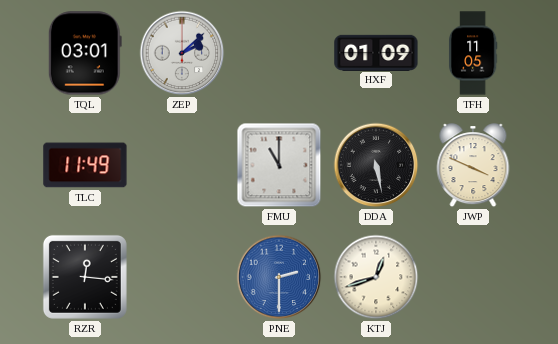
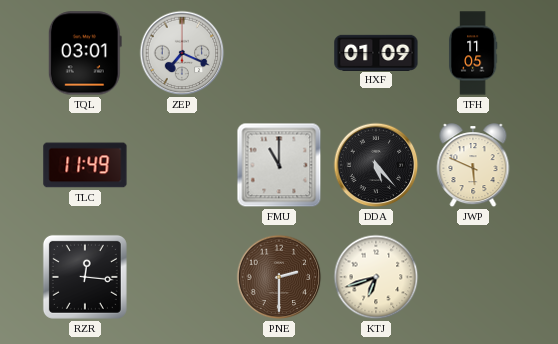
ZEP: 2:08 -> 7:19
DDA: 5:28 -> 5:23
JWP: 3:49 -> 5:49
PNE dial: blue -> brown
KTJ: 12:42 -> 6:42
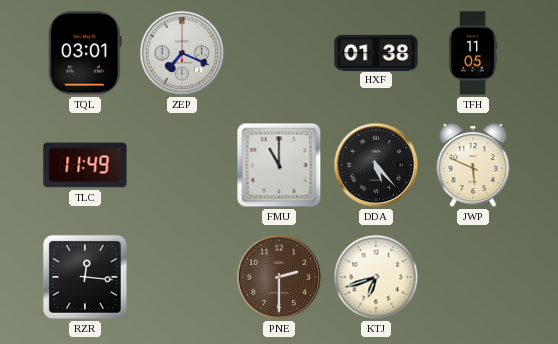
HXF: 01:09 -> 01:38
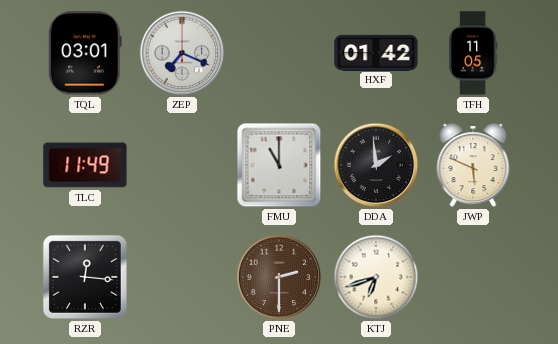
HXF: 01:38 -> 01:42
DDA: 5:23 -> 1:59
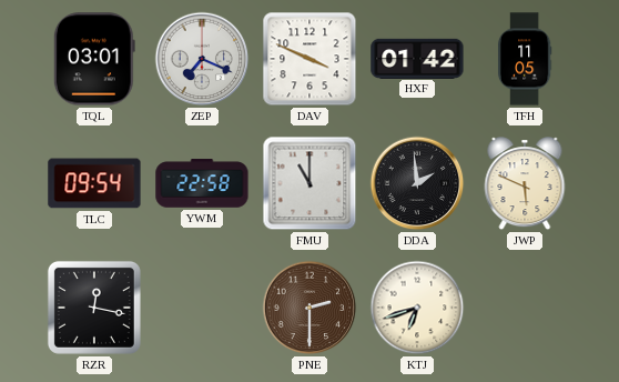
DAV: none -> 3:49
TLC: 11:49 -> 09:54
YWM: none -> 22:58
RZR: 12:16 -> 12:17
